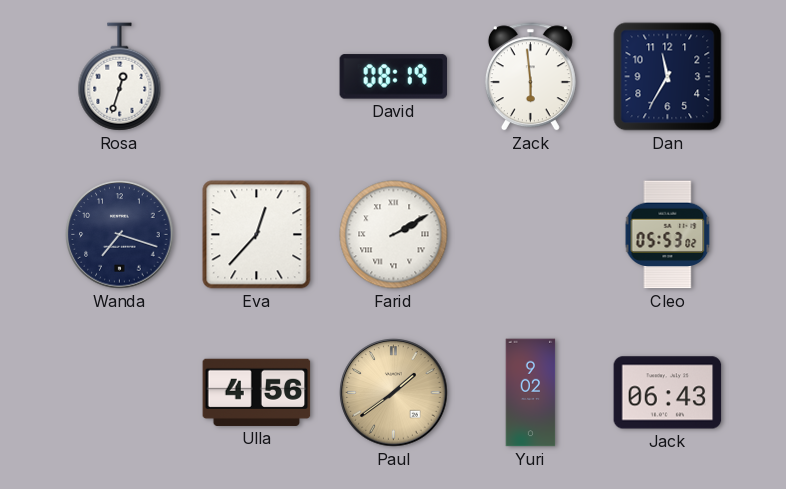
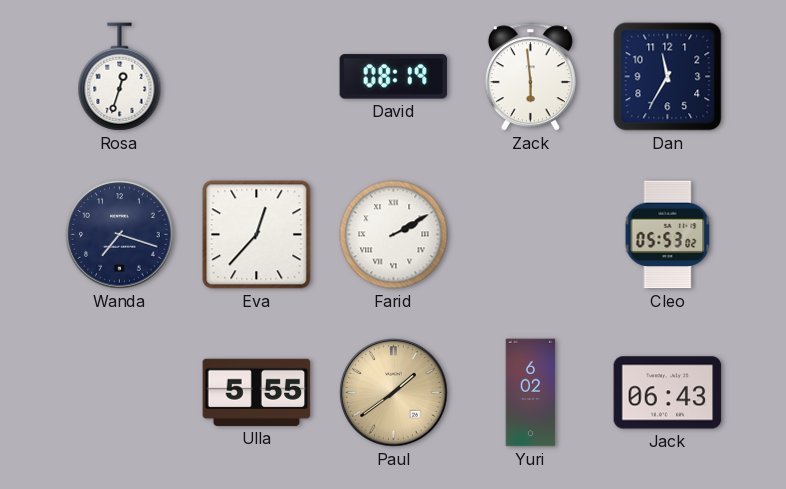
Ulla: 4:56 -> 5:55
Yuri: 9:02 -> 6:02
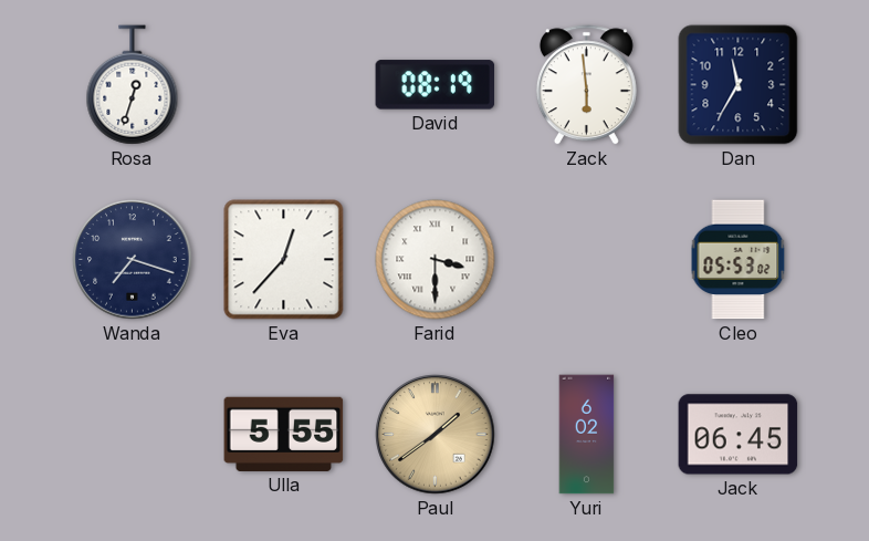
Farid: 2:10 -> 3:30
Jack: 06:43 -> 06:45
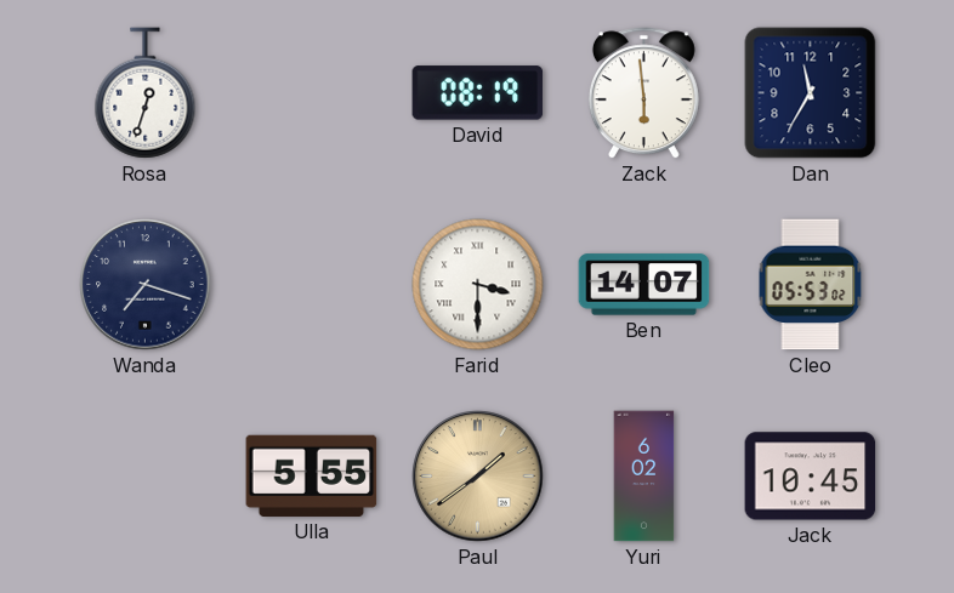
Eva: 12:37 -> none
Ben: none -> 14:07
Jack: 06:45 -> 10:45
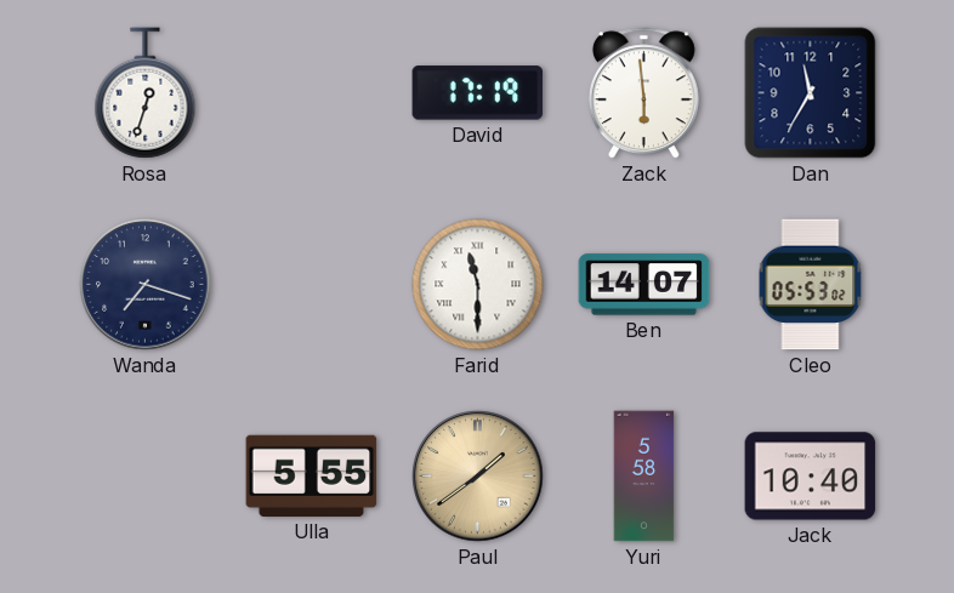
David: 08:19 -> 17:19
Farid: 3:30 -> 11:30
Yuri: 6:02 -> 5:58
Jack: 10:45 -> 10:40
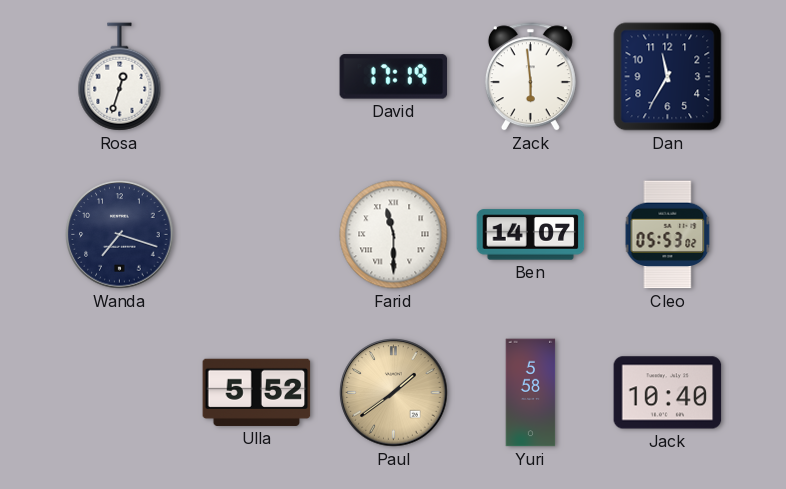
Ulla: 5:55 -> 5:52
